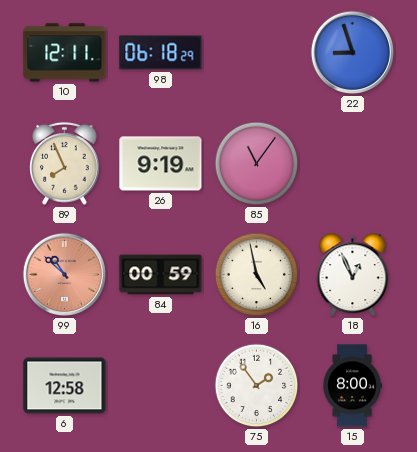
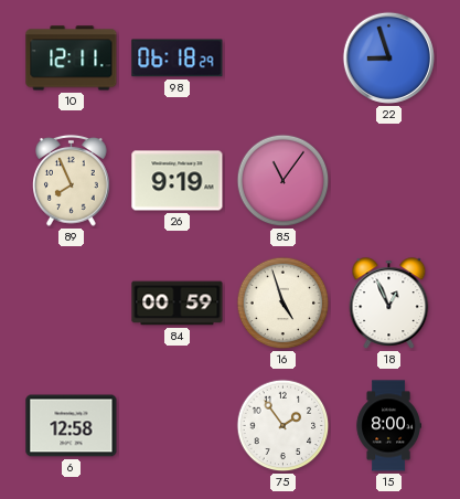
99: 10:52 -> none
16: 4:58 -> 4:57
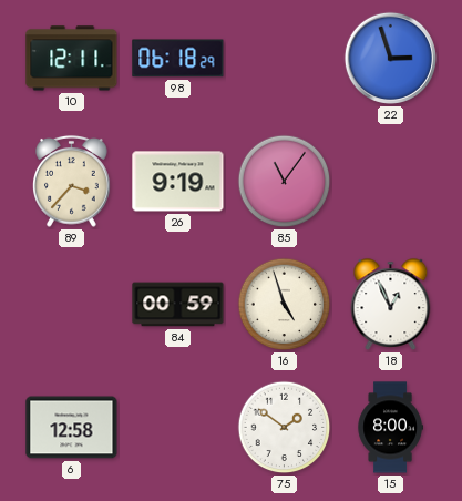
22: 8:57 -> 2:57
89: 7:56 -> 3:37
75: 1:54 -> 1:51
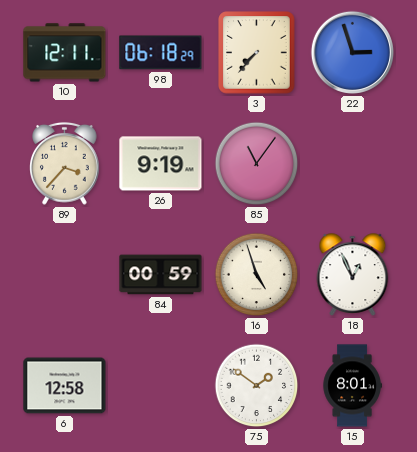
3: none -> 7:37
15: 8:00 -> 8:01
